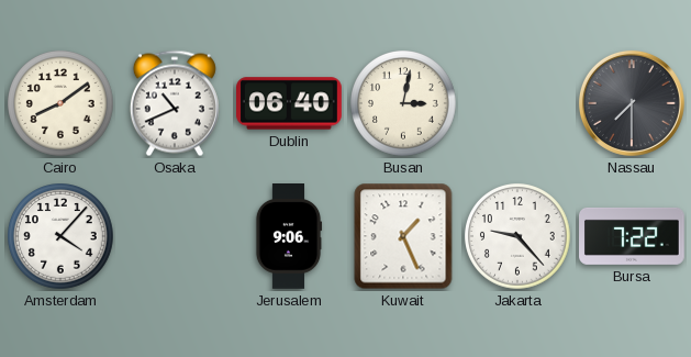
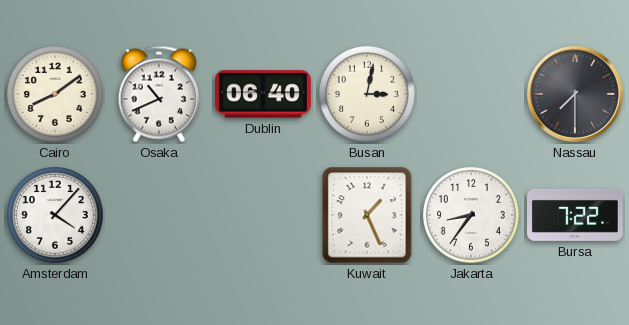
Jerusalem: 9:06 -> none
Jakarta: 9:23 -> 8:36
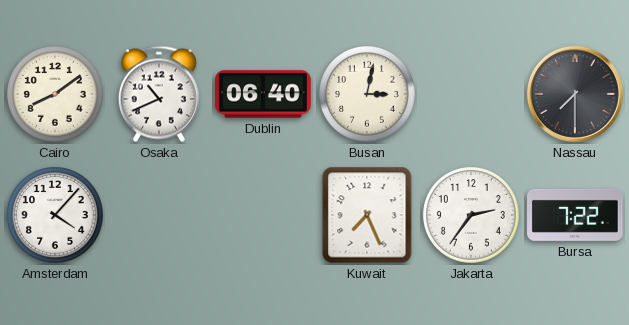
Kuwait: 1:26 -> 7:26
Jakarta: 8:36 -> 2:36
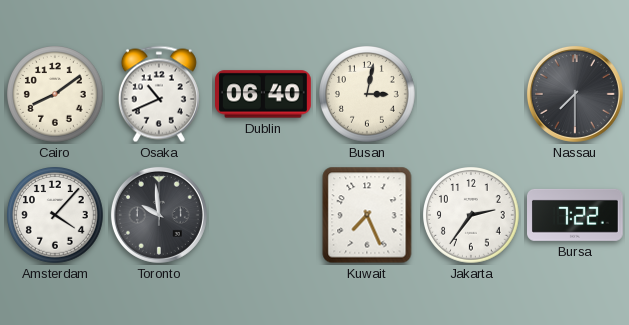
Toronto: none -> 9:59
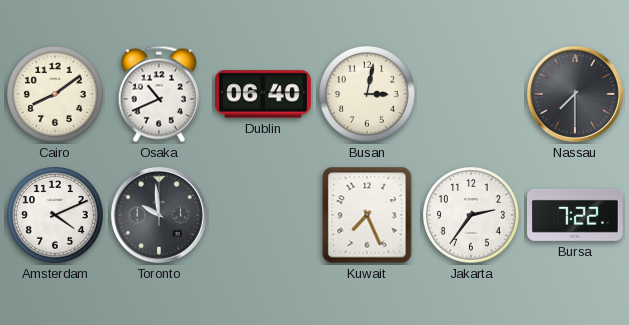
Amsterdam: 4:07 -> 4:11
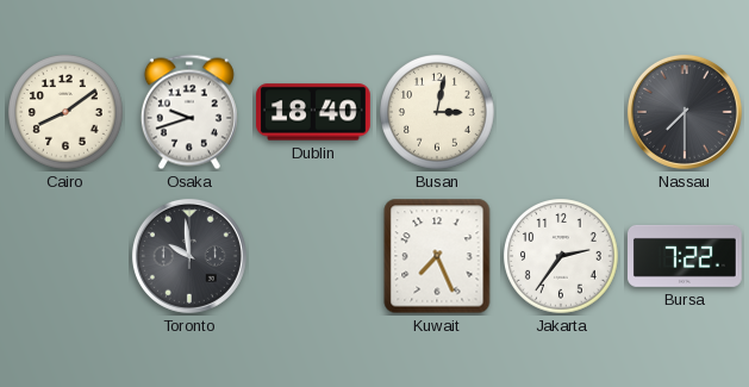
Osaka: 10:41 -> 9:42
Dublin: 06:40 -> 18:40
Amsterdam: 4:11 -> none
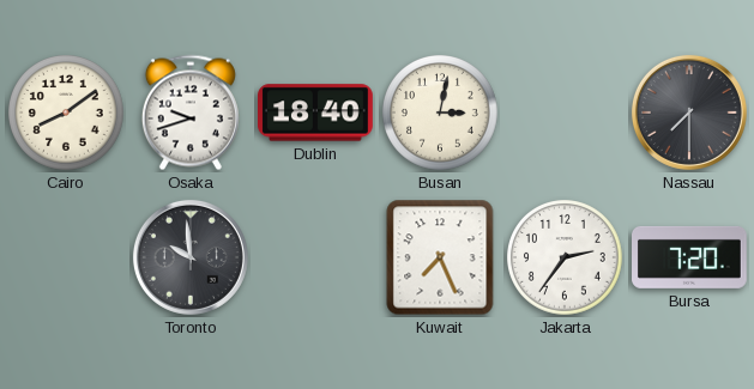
Bursa: 7:22 -> 7:20
